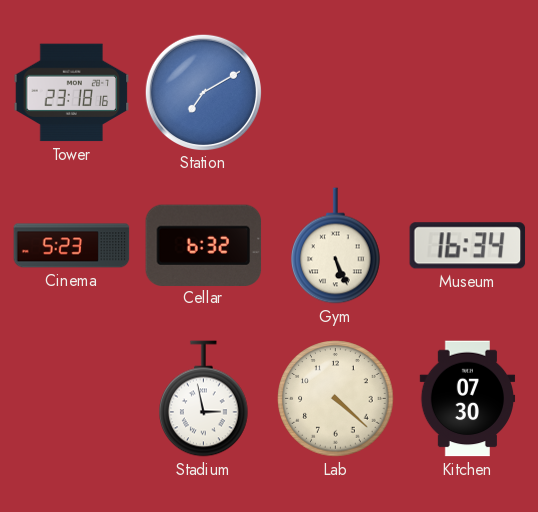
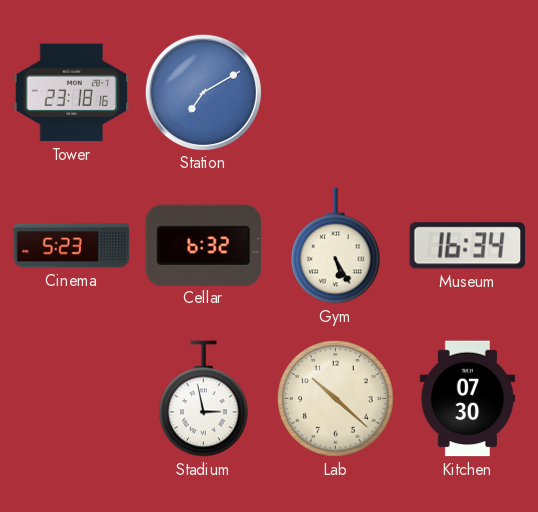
Gym: 5:26 -> 5:25
Lab: 4:22 -> 10:22
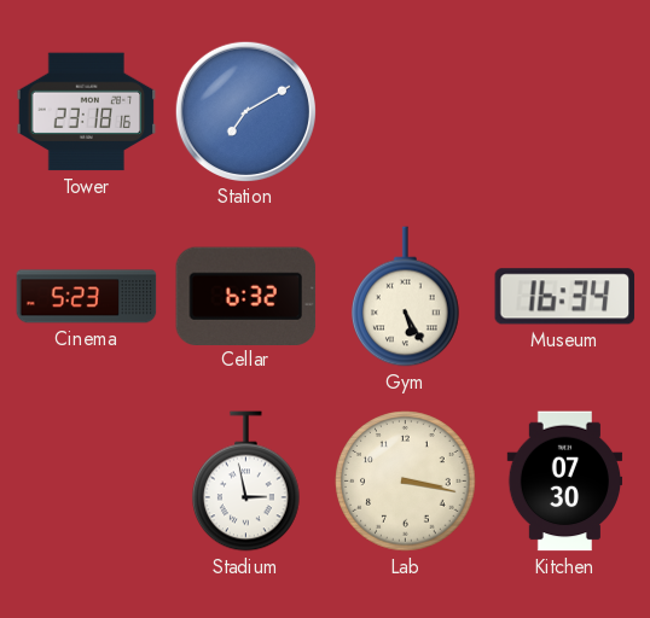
Lab: 10:22 -> 3:17
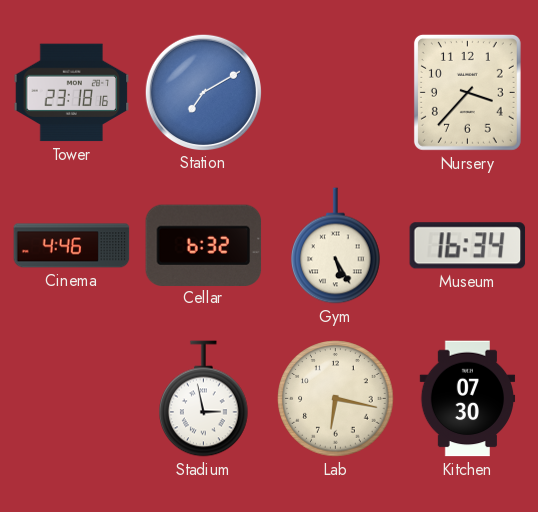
Nursery: none -> 3:37
Cinema: 5:23 -> 4:46
Lab: 3:17 -> 6:17
